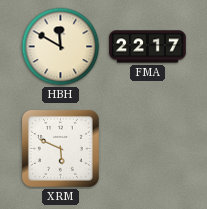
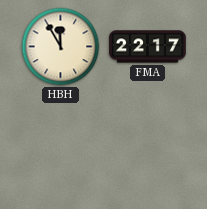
HBH: 11:50 -> 11:55
XRM: 5:49 -> none
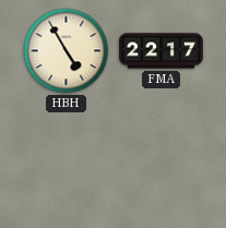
HBH: 11:55 -> 4:55
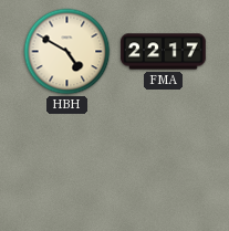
HBH: 4:55 -> 4:50
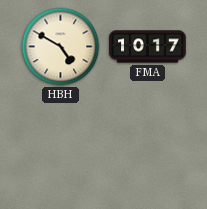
FMA: 22:17 -> 10:17
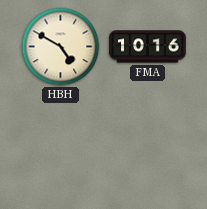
FMA: 10:17 -> 10:16
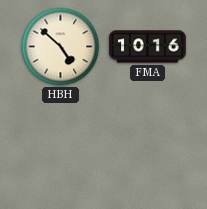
HBH: 4:50 -> 4:52
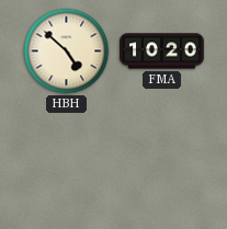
FMA: 10:16 -> 10:20
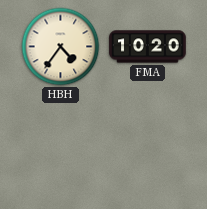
HBH: 4:52 -> 4:36
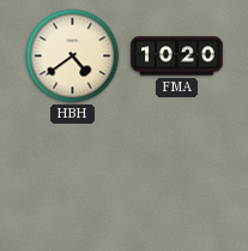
HBH: 4:36 -> 4:39
